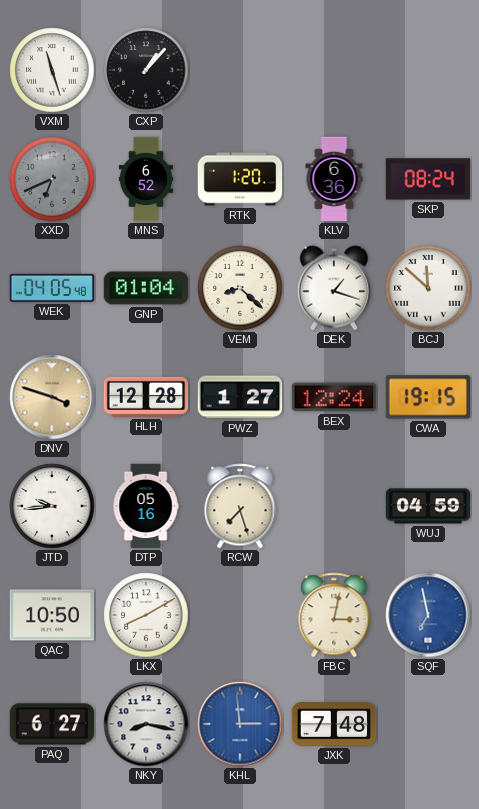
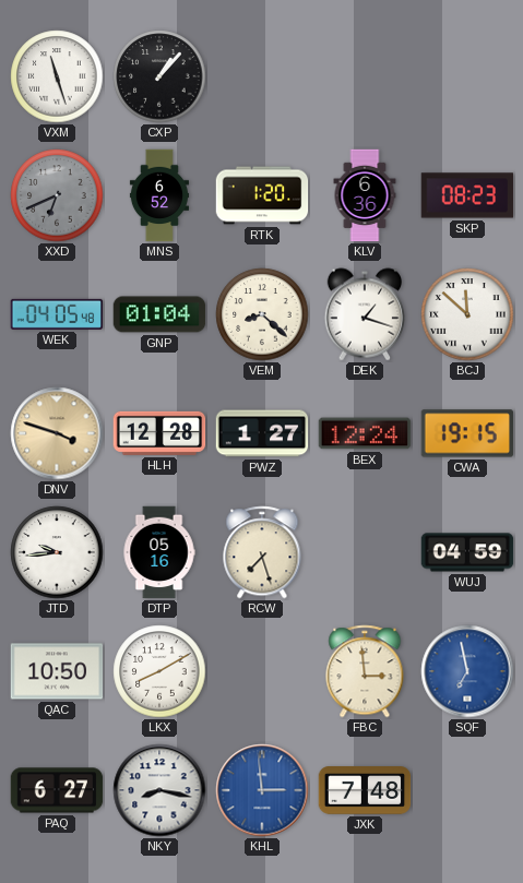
SKP: 08:24 -> 08:23
FBC: 3:02 -> 2:59
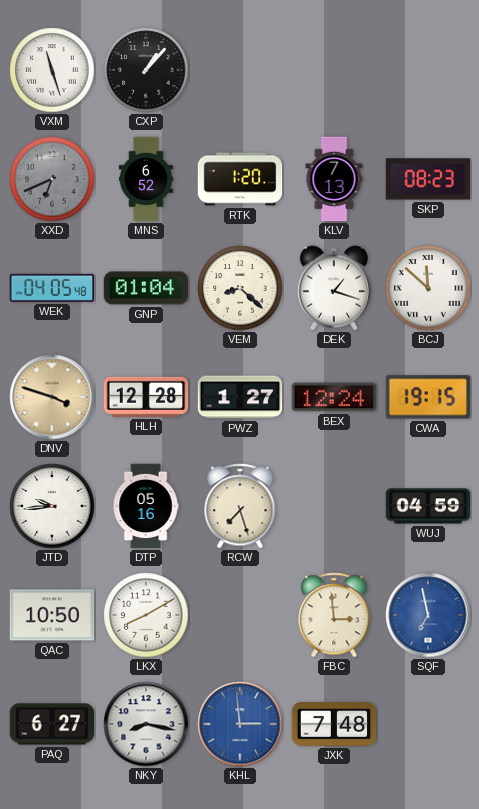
KLV: 6:36 -> 7:13
